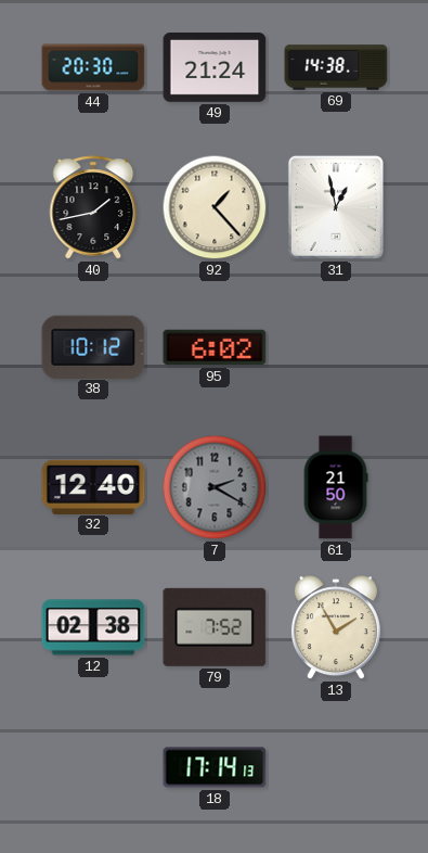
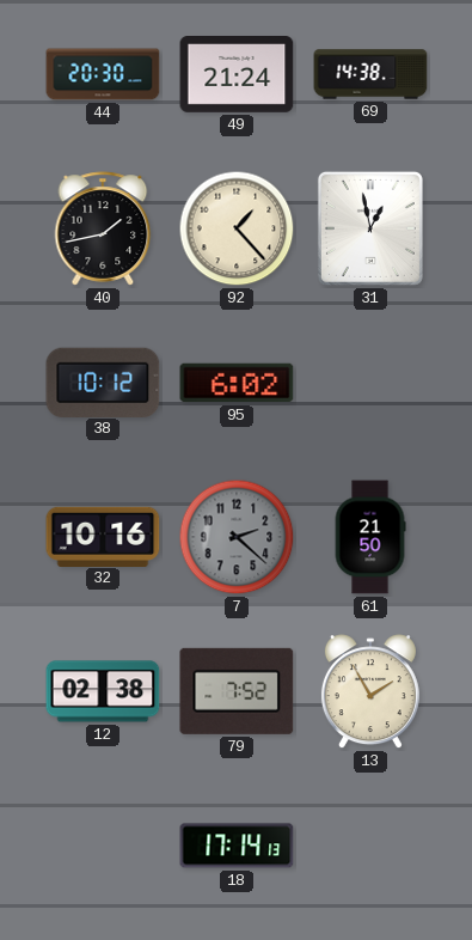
32: 12:40 -> 10:16
7: 2:20 -> 2:22
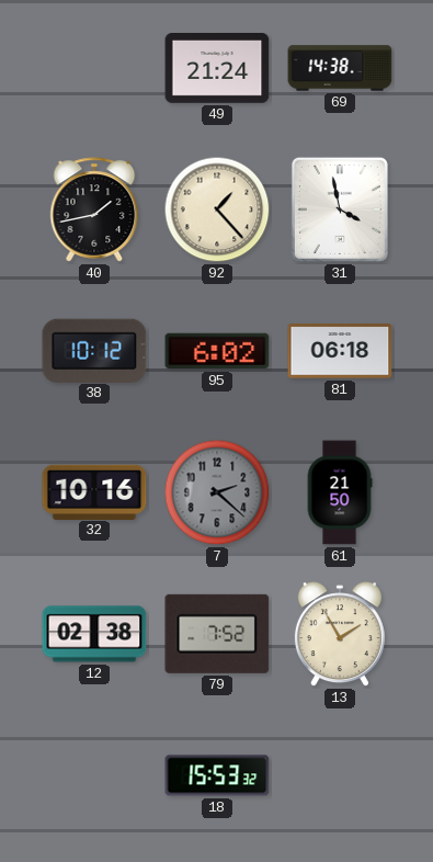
44: 20:30 -> none
31: 12:58 -> 3:58
81: none -> 06:18
18: 17:14 -> 15:53
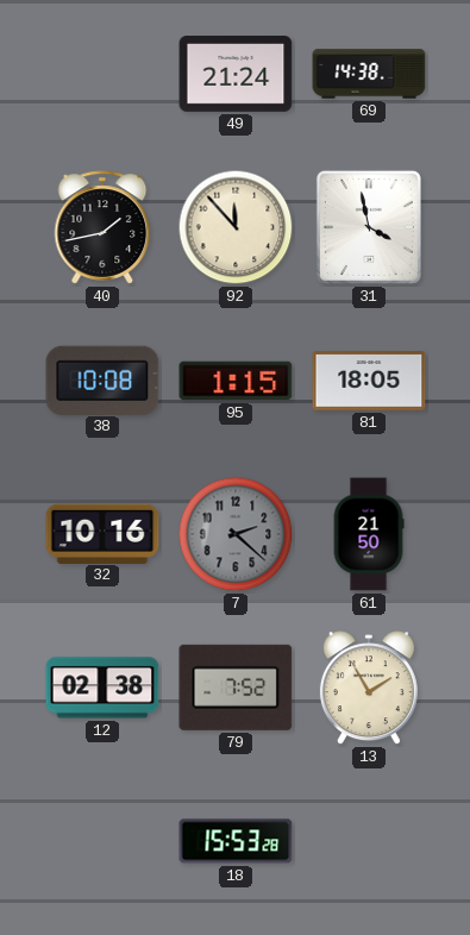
92: 1:23 -> 11:53
38: 10:12 -> 10:08
95: 6:02 -> 1:15
81: 06:18 -> 18:05
18: 15:53:32 -> 15:53:28
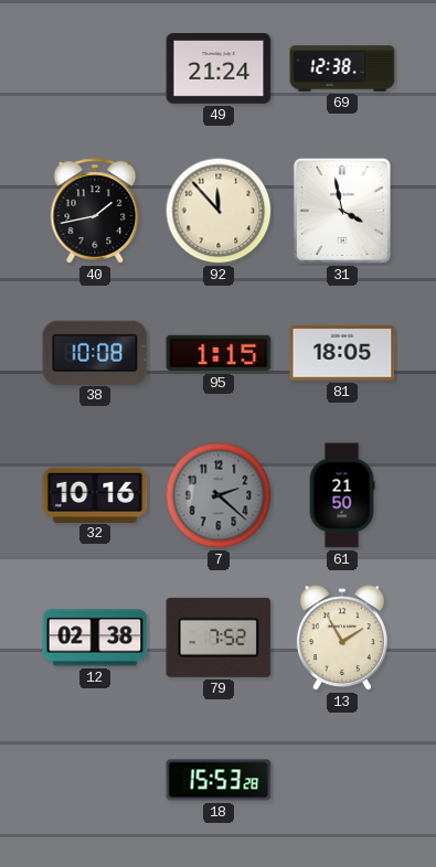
69: 14:38 -> 12:38
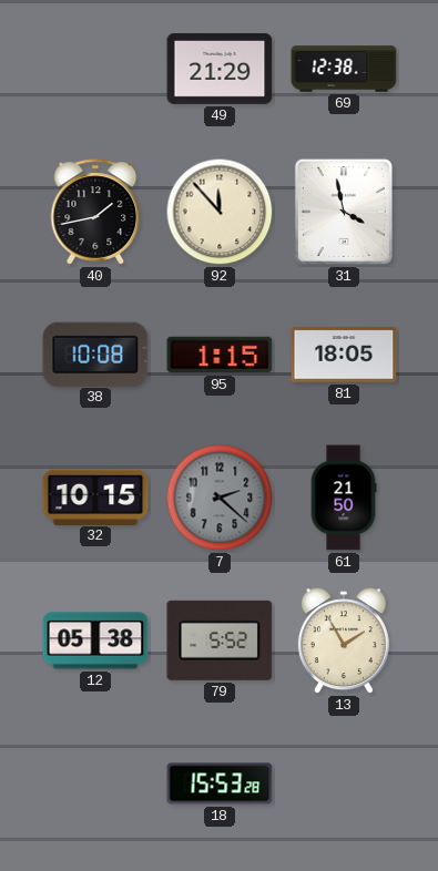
49: 21:24 -> 21:29
32: 10:16 -> 10:15
12: 02:38 -> 05:38
79: 7:52 -> 5:52
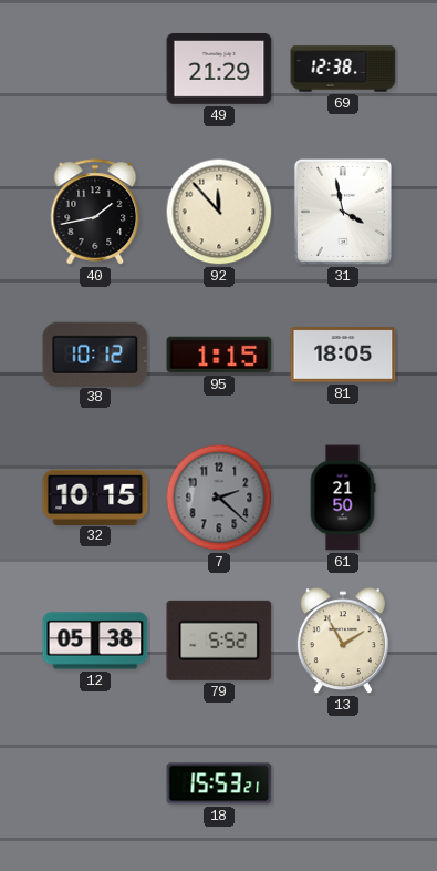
38: 10:08 -> 10:12
18: 15:53:28 -> 15:53:21
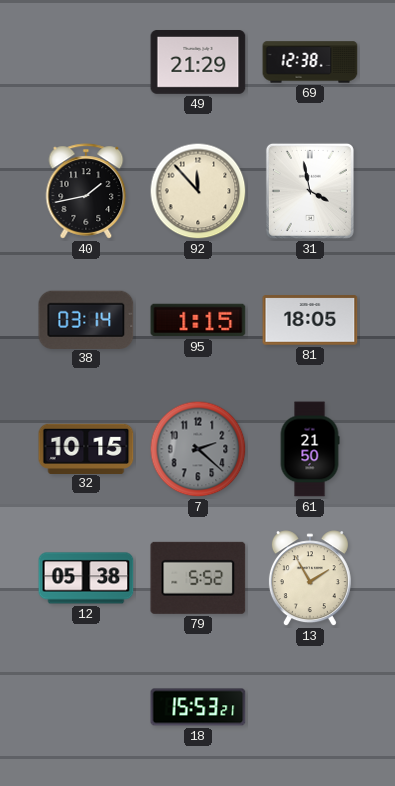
38: 10:12 -> 03:14
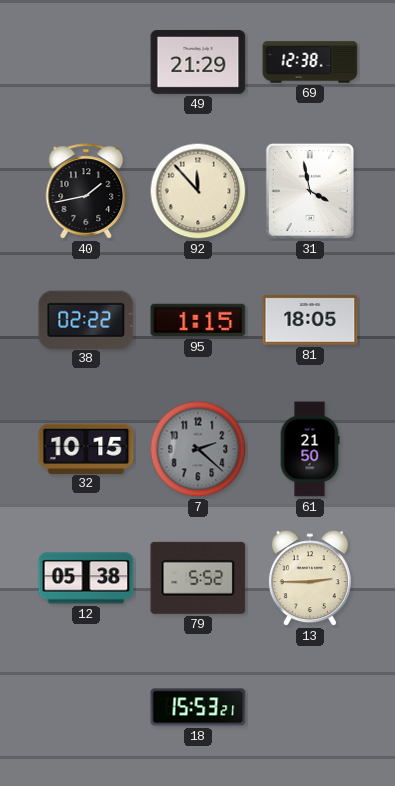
38: 03:14 -> 02:22
13: 1:55 -> 2:45
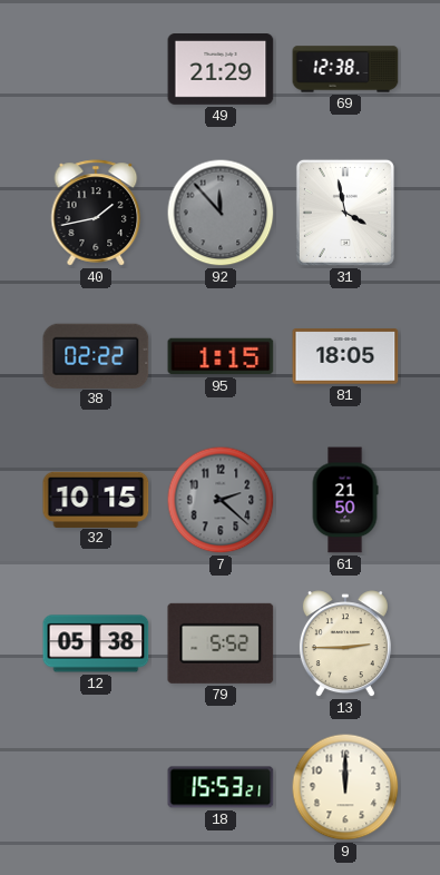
92 dial: cream -> grey
9: none -> 12:00
